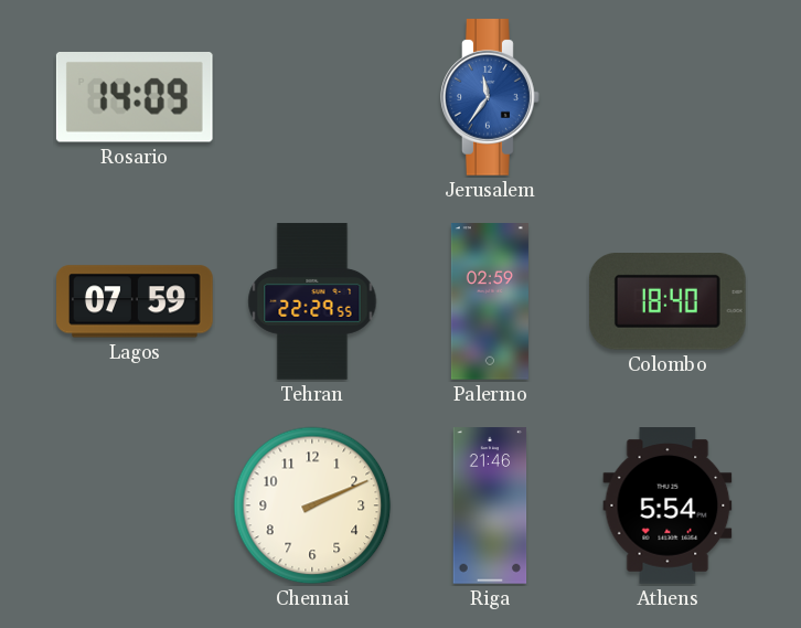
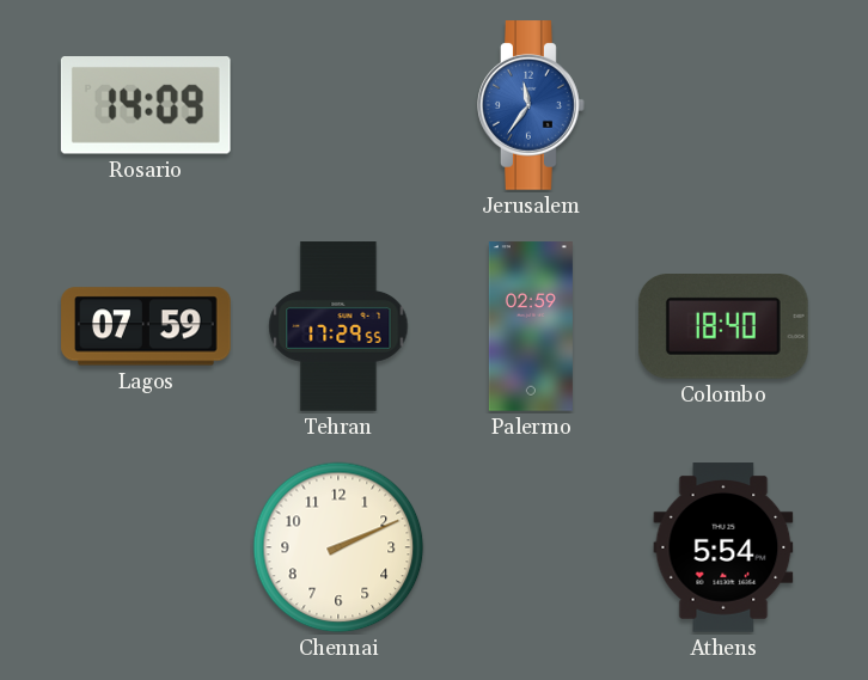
Tehran: 22:29 -> 17:29
Riga: 21:46 -> none
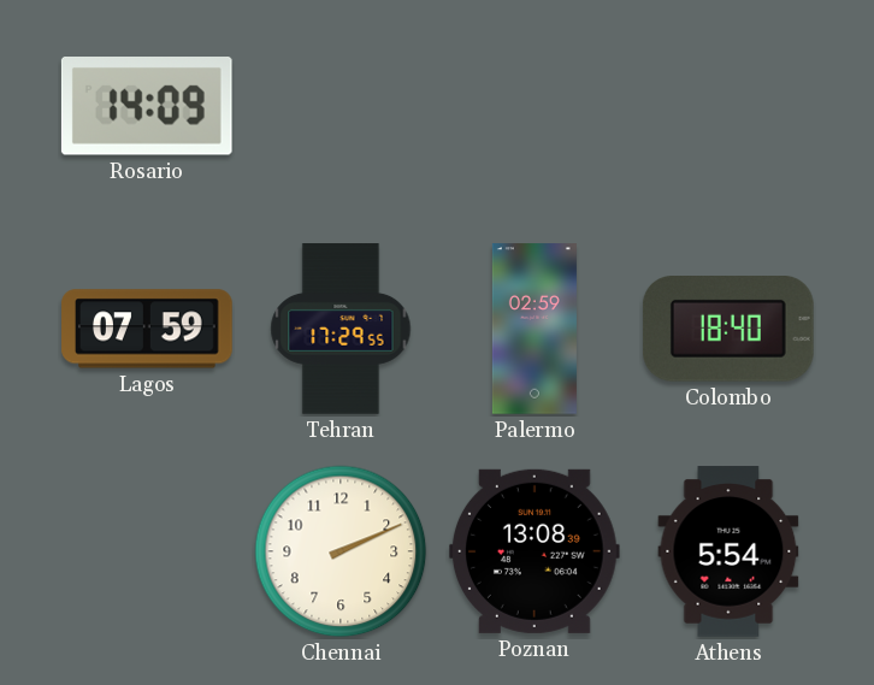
Jerusalem: 11:36 -> none
Poznan: none -> 13:08
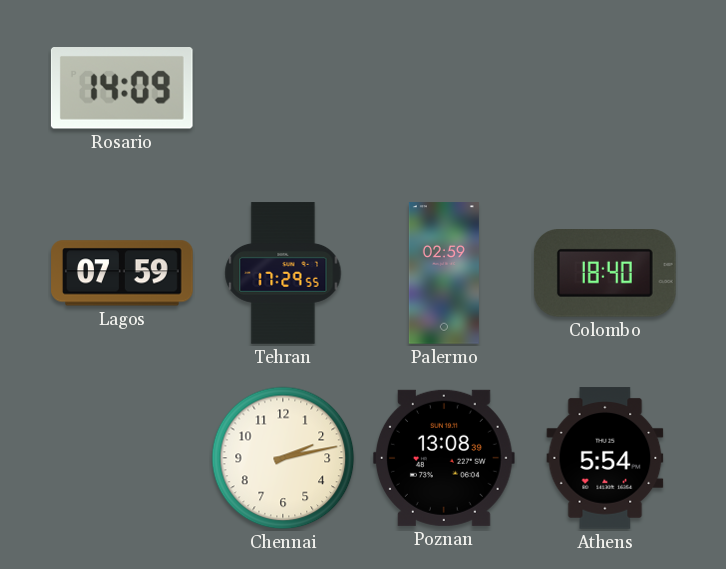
Chennai: 2:11 -> 2:13
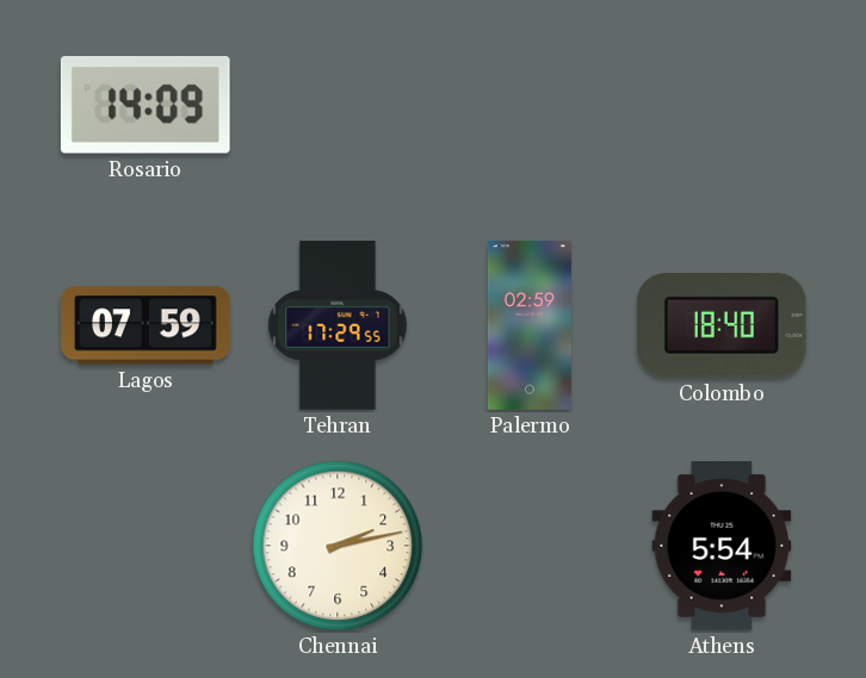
Poznan: 13:08 -> none
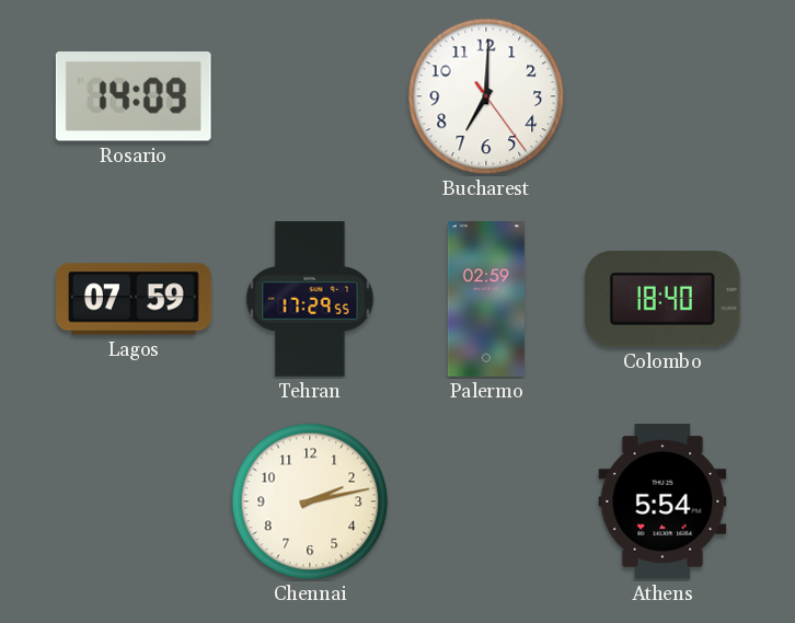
Bucharest: none -> 7:00
